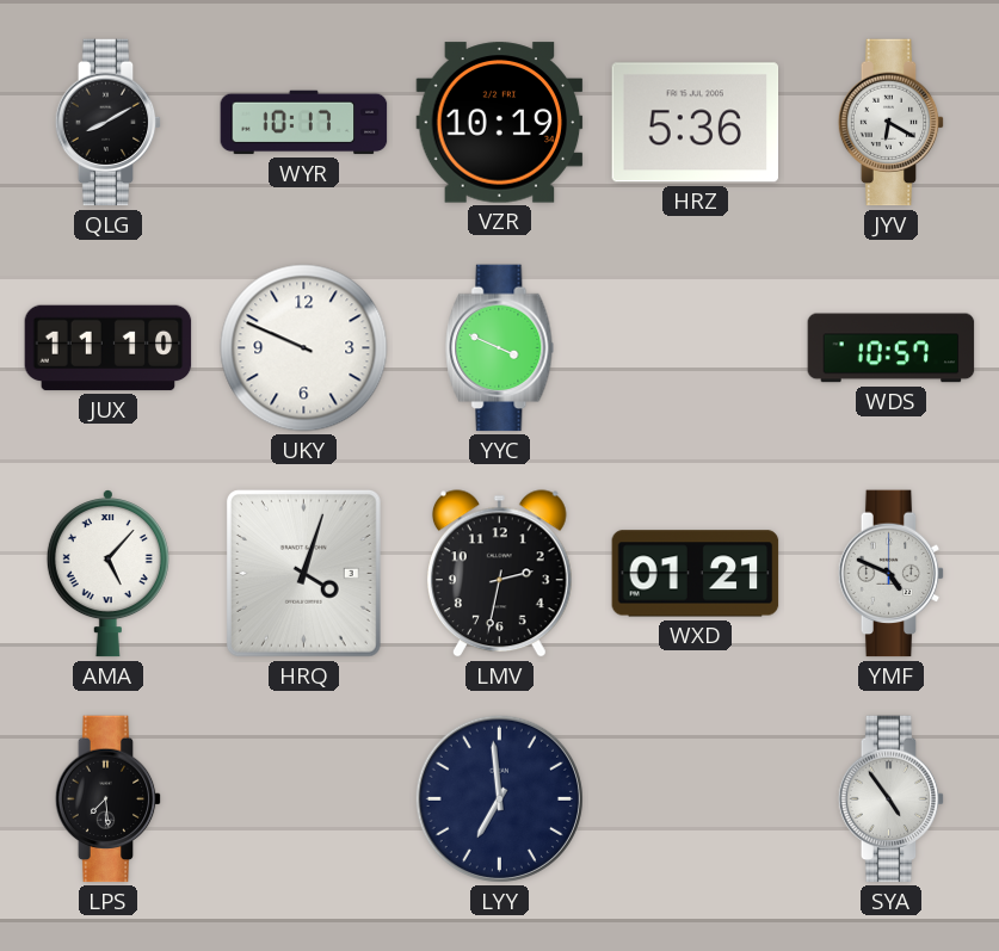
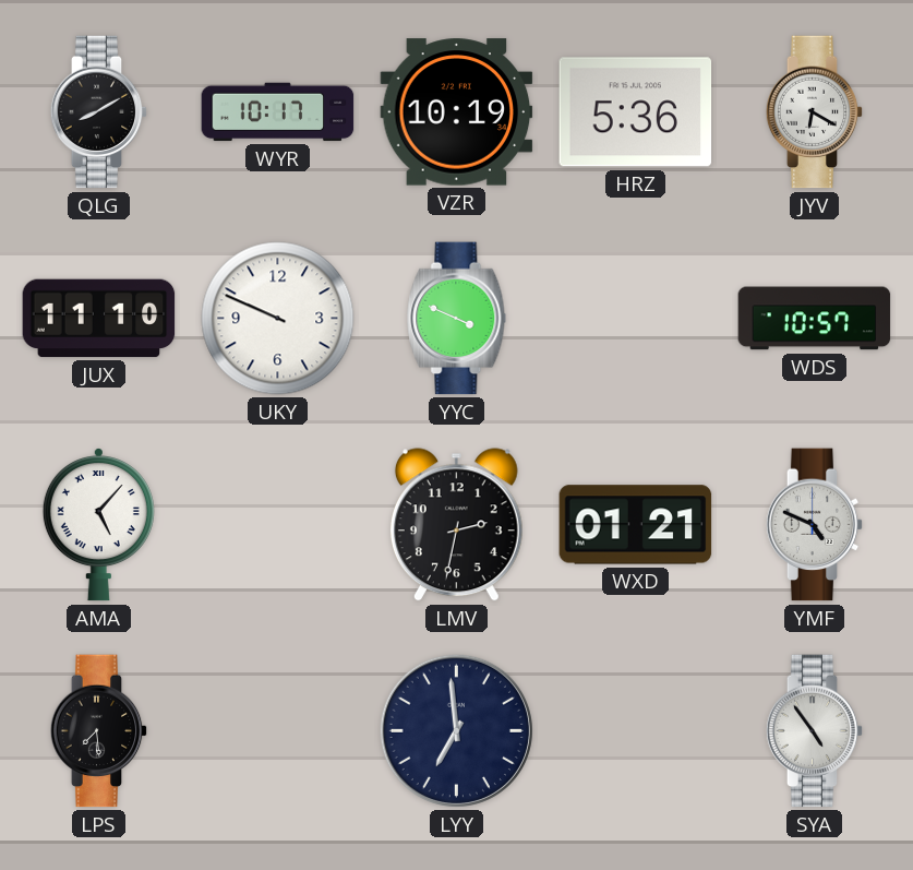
HRQ: 4:03 -> none
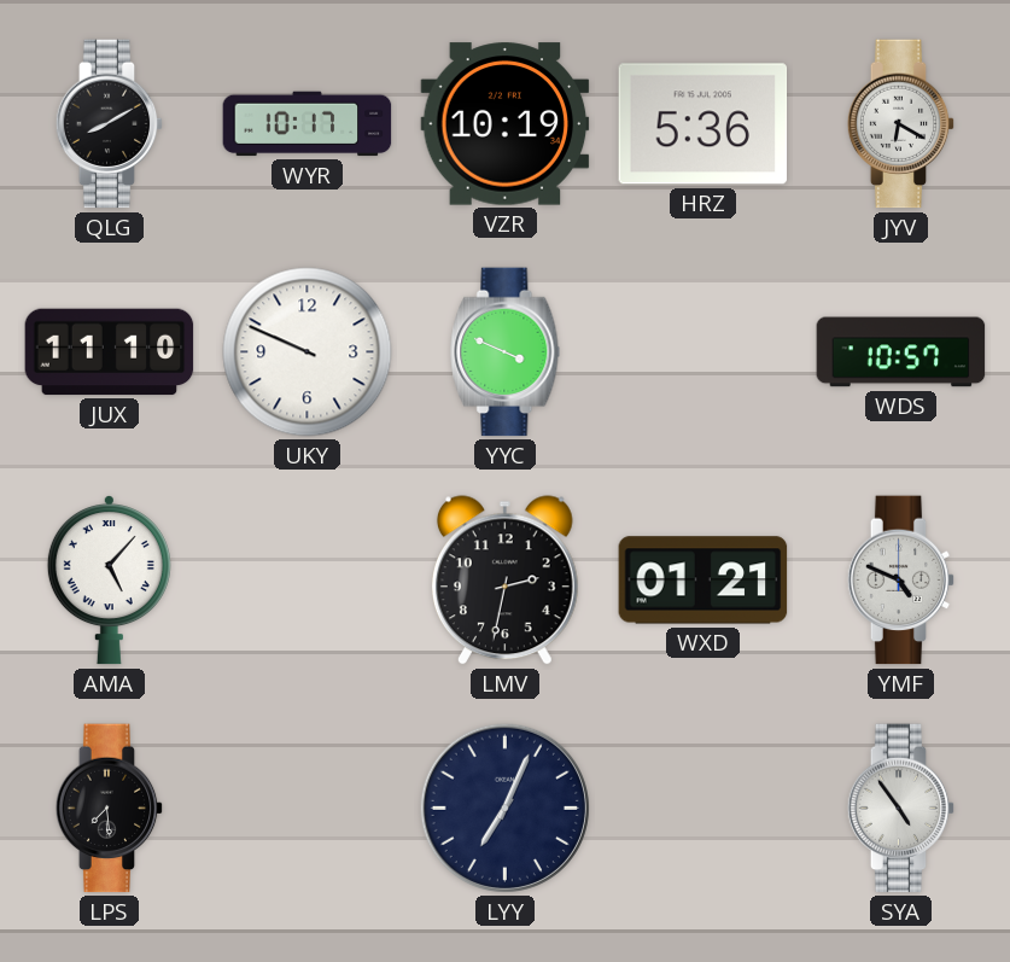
LYY: 6:59 -> 7:04
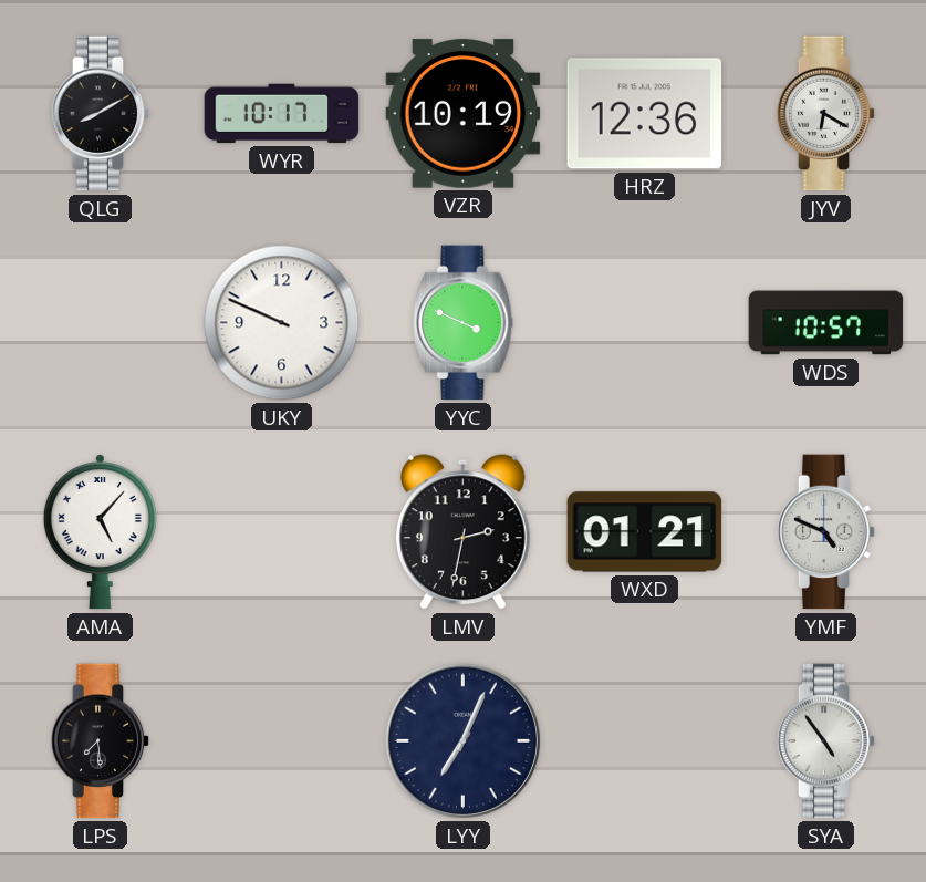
HRZ: 5:36 -> 12:36
JUX: 11:10 -> none
